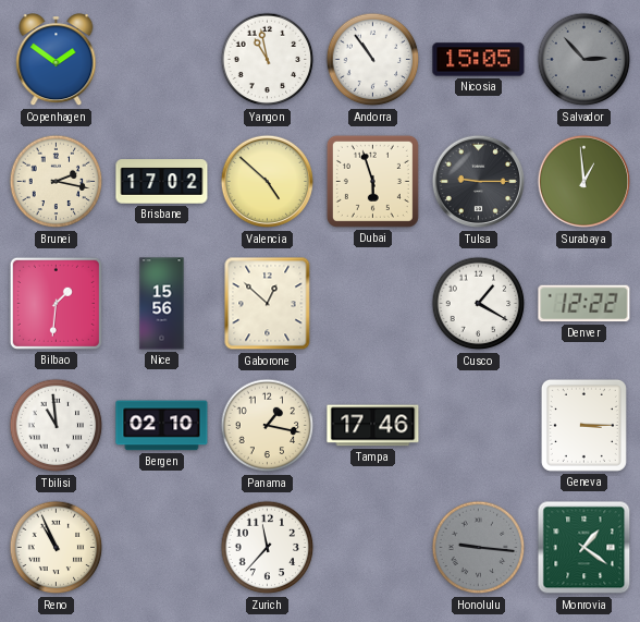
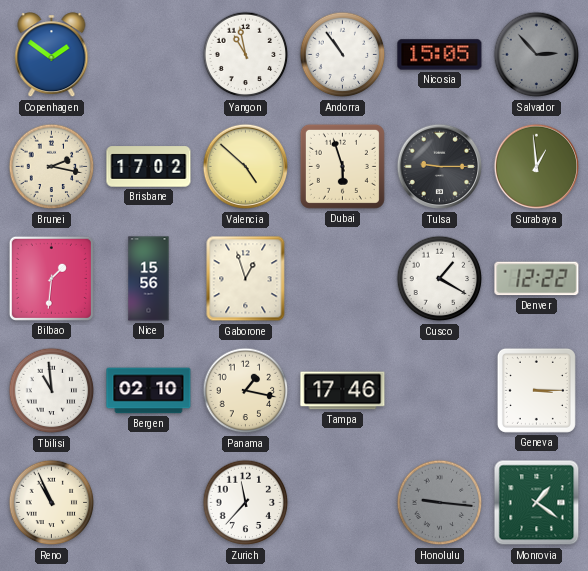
Gaborone: 12:52 -> 12:57
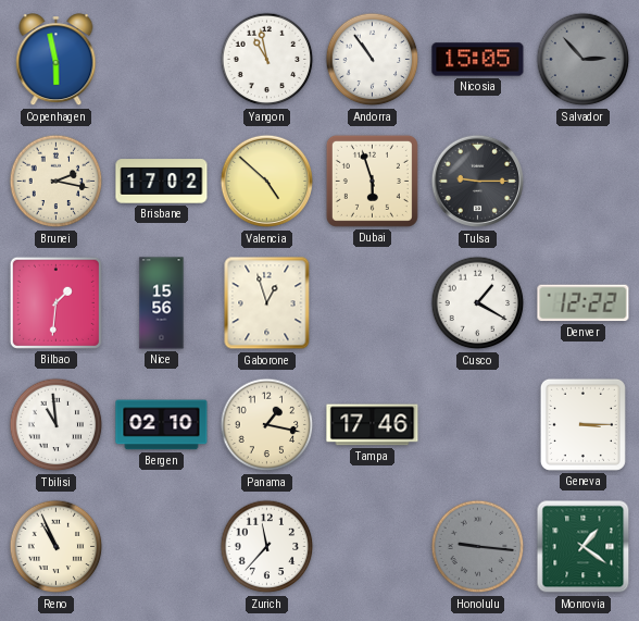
Copenhagen: 1:51 -> 5:58
Surabaya: 12:59 -> none
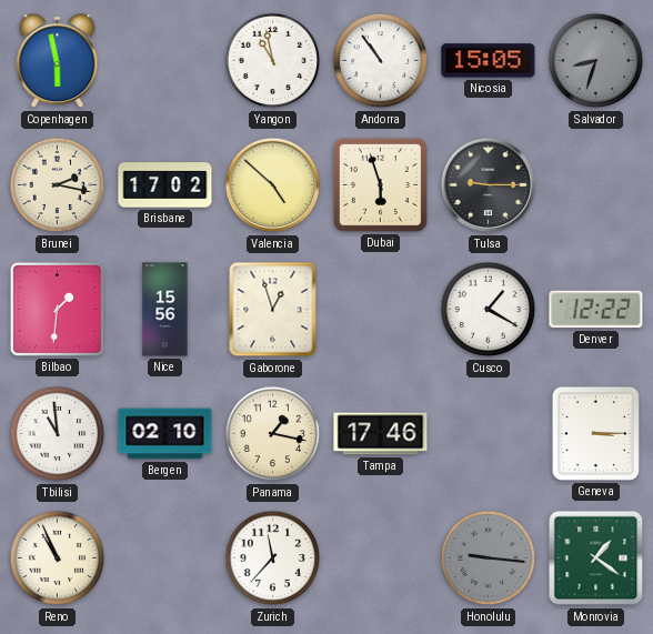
Salvador: 2:53 -> 8:33
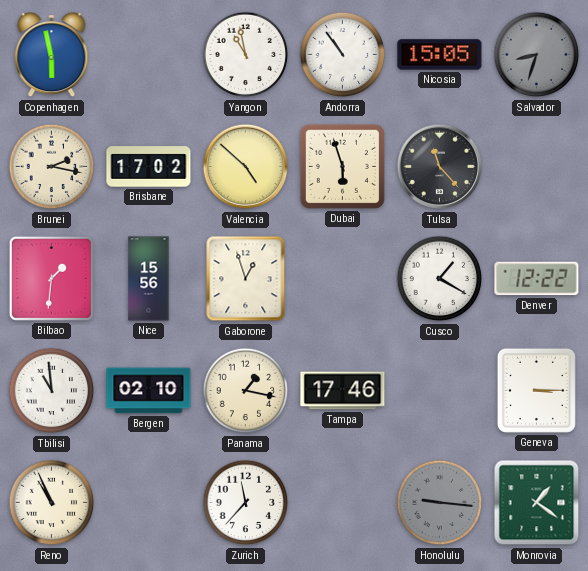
Tulsa: 9:15 -> 11:23
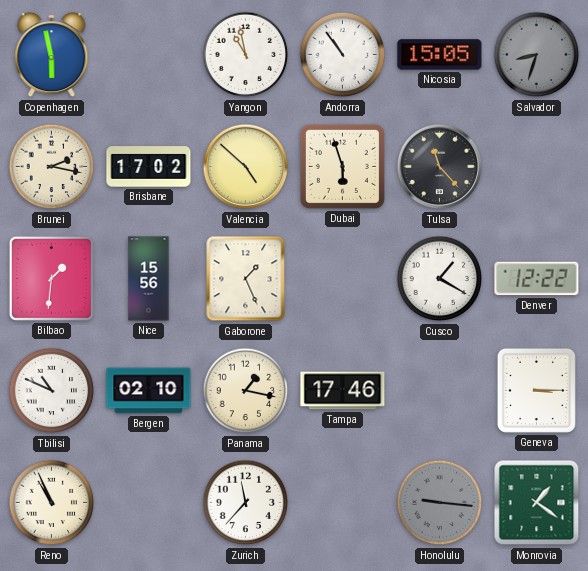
Gaborone: 12:57 -> 1:26
Tbilisi: 10:59 -> 10:49
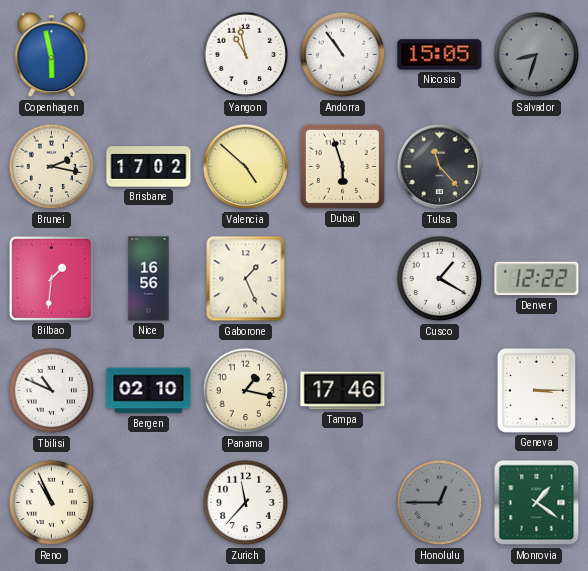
Nice: 15:56 -> 16:56
Honolulu: 9:16 -> 12:45
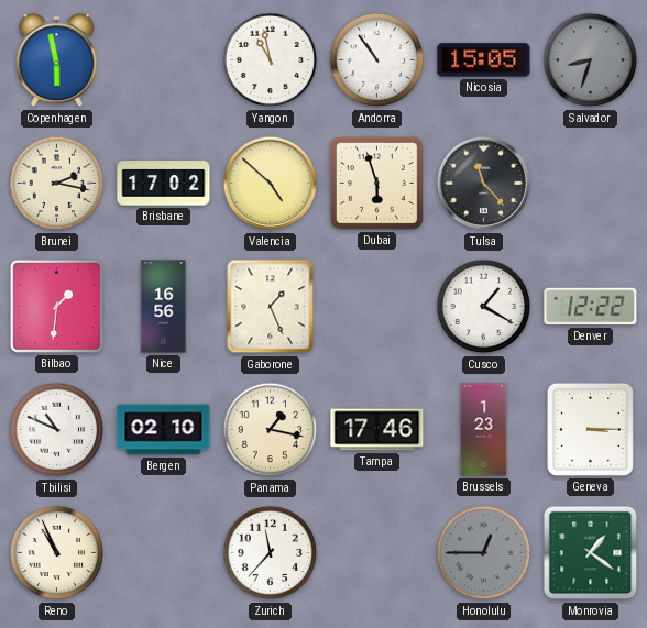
Brussels: none -> 1:23
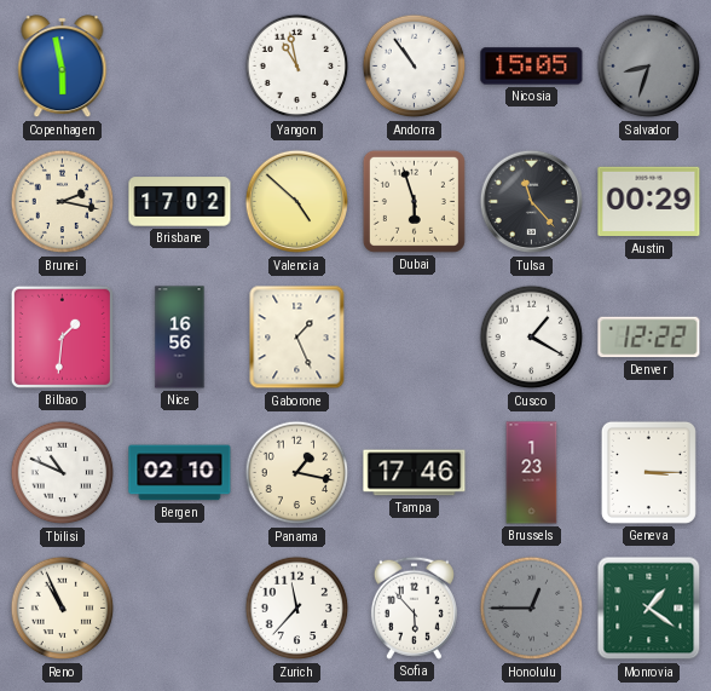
Austin: none -> 00:29
Sofia: none -> 5:53
